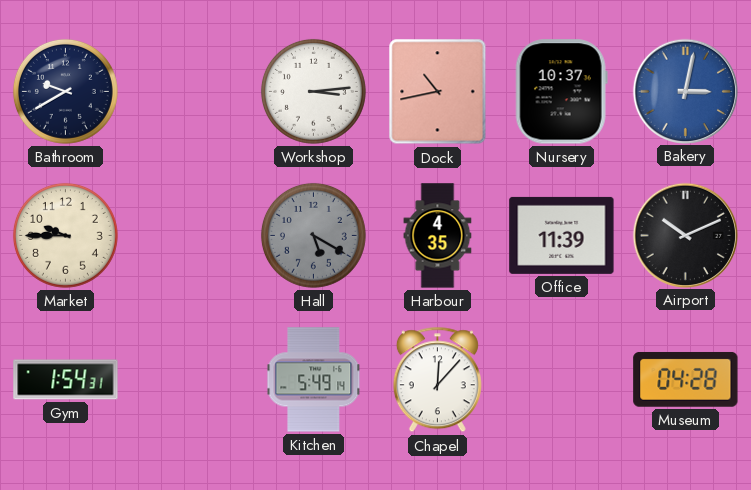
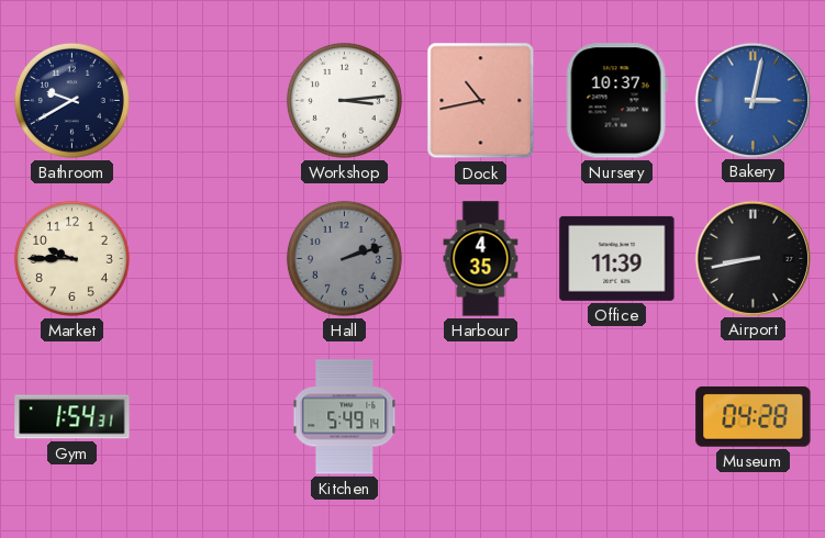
Hall: 5:20 -> 2:12
Airport: 10:11 -> 8:43
Chapel: 12:07 -> none
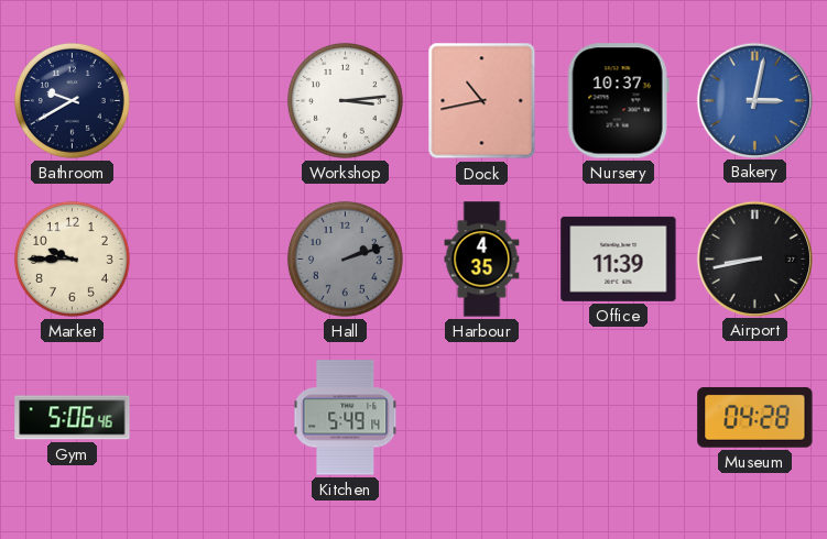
Gym: 1:54 -> 5:06
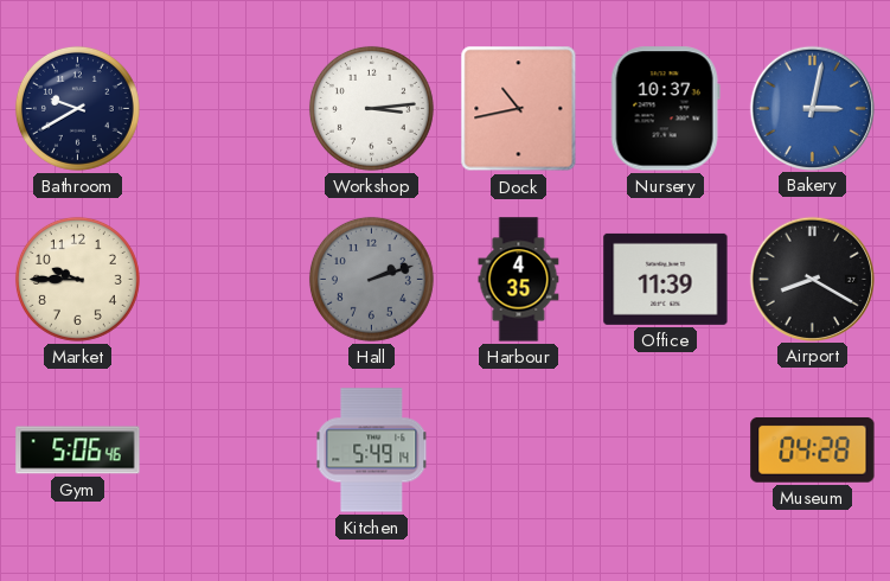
Airport: 8:43 -> 8:20
